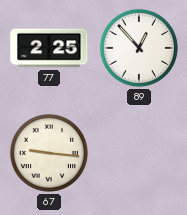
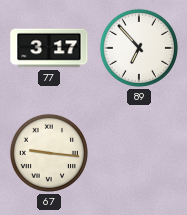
77: 2:25 -> 3:17
89: 12:53 -> 6:53
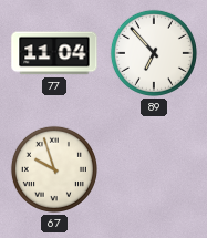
77: 3:17 -> 11:04
67: 9:16 -> 9:57
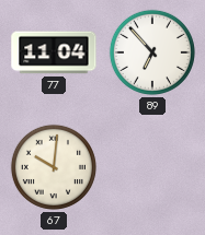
67: 9:57 -> 10:01
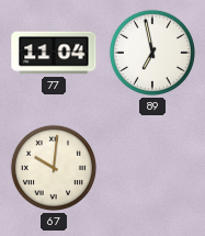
89: 6:53 -> 6:58
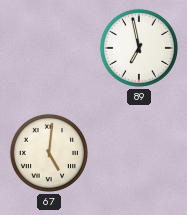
77: 11:04 -> none
67: 10:01 -> 5:01
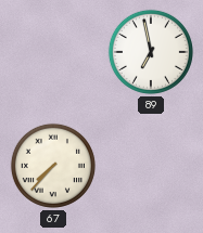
67: 5:01 -> 7:37
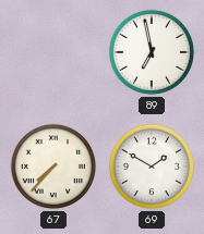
69: none -> 1:50
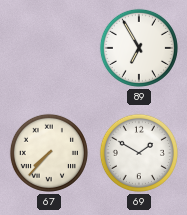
89: 6:58 -> 6:55
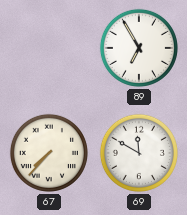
69: 1:50 -> 11:50
